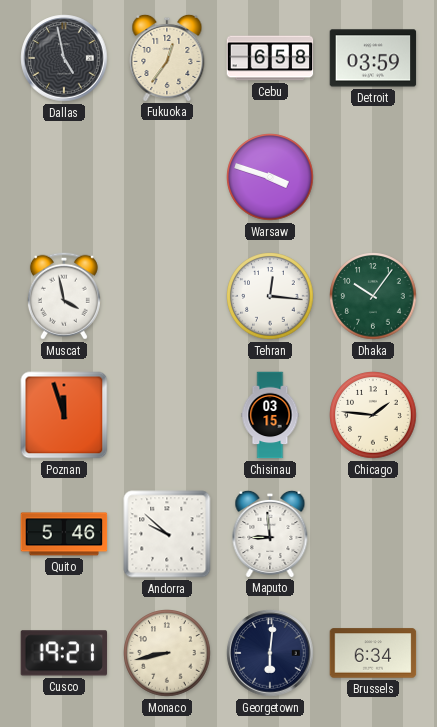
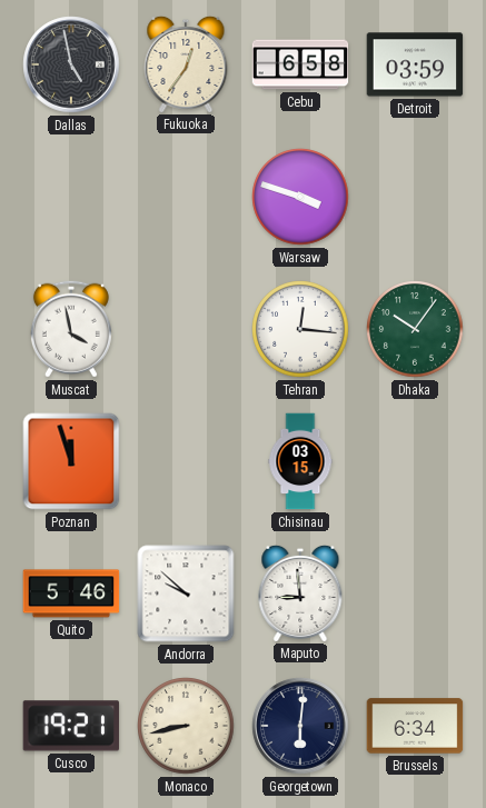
Chicago: 1:46 -> none
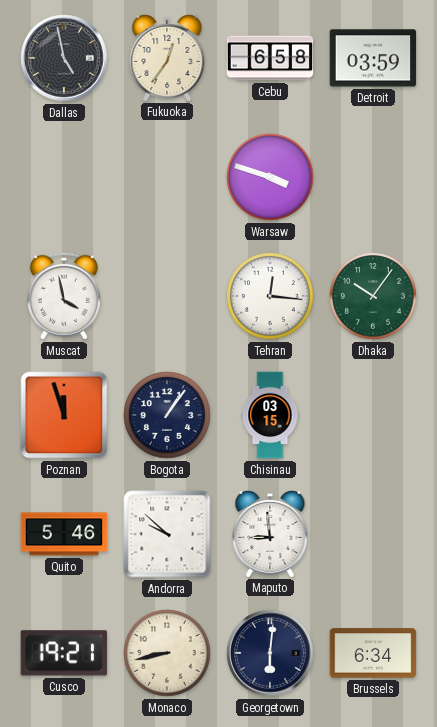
Bogota: none -> 1:06
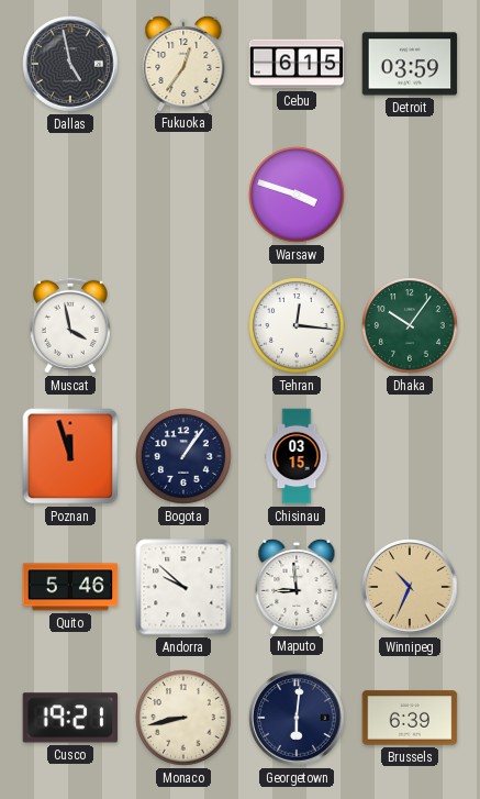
Cebu: 6:58 -> 6:15
Winnipeg: none -> 10:34
Brussels: 6:34 -> 6:39
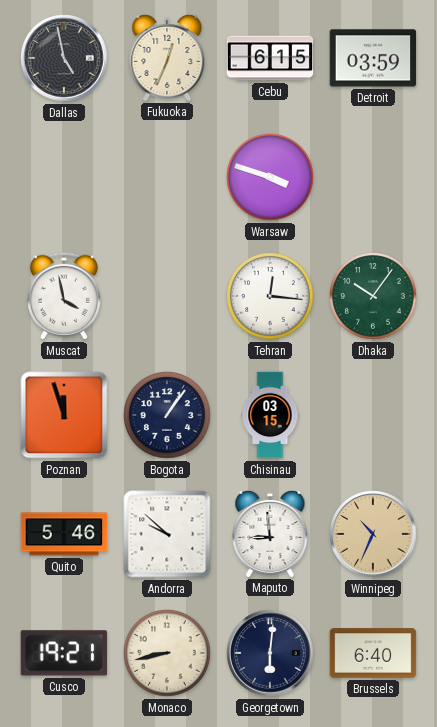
Fukuoka: 12:36 -> 12:34
Brussels: 6:39 -> 6:40
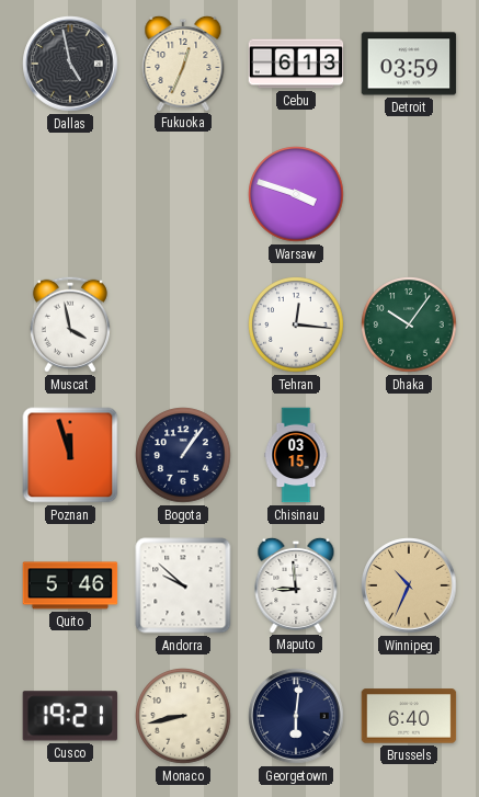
Cebu: 6:15 -> 6:13
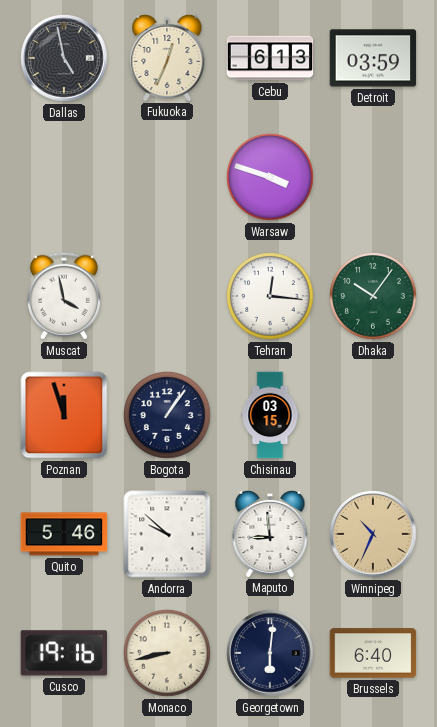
Cusco: 19:21 -> 19:16
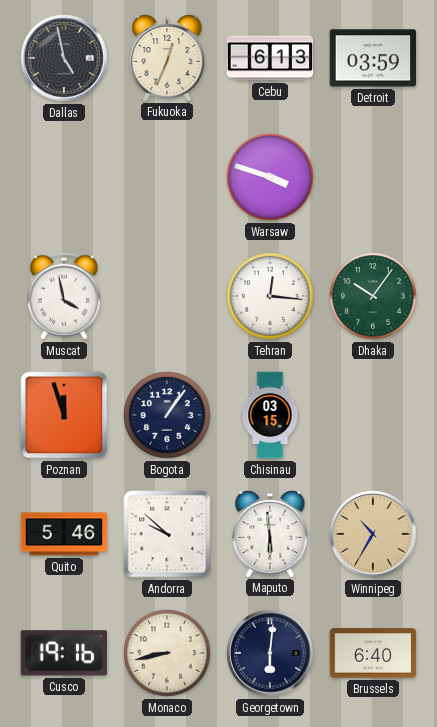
Maputo: 8:59 -> 5:59
Winnipeg: 10:34 -> 10:35
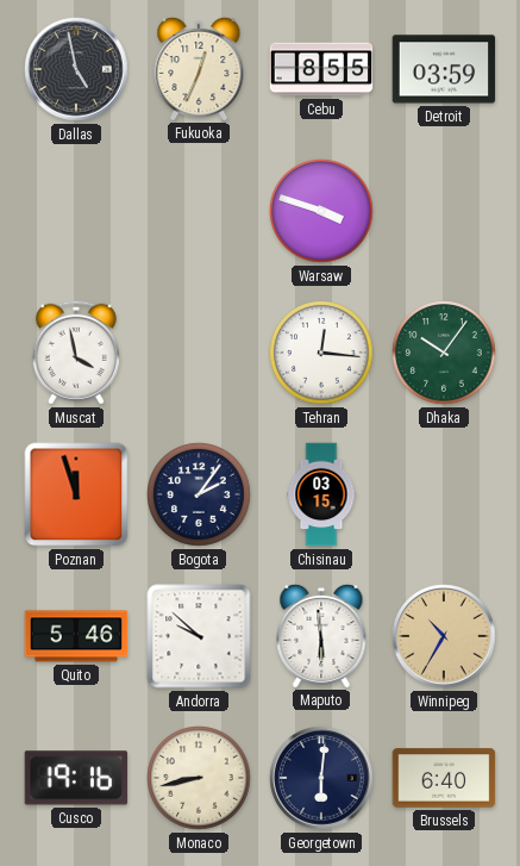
Cebu: 6:13 -> 8:55
Bogota: 1:06 -> 2:06
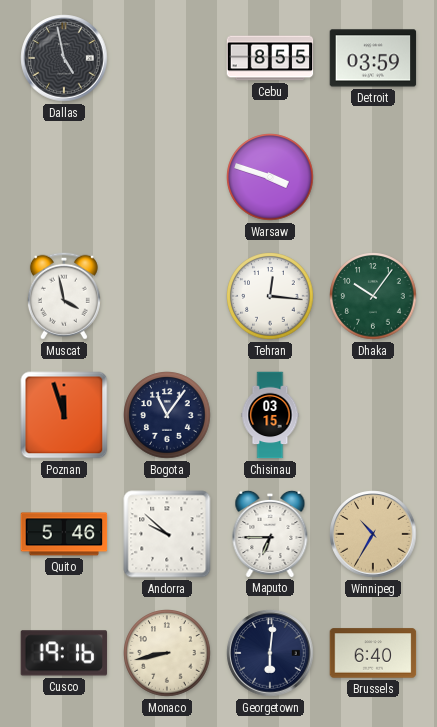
Fukuoka: 12:34 -> none
Bogota: 2:06 -> 11:06
Maputo: 5:59 -> 6:45
